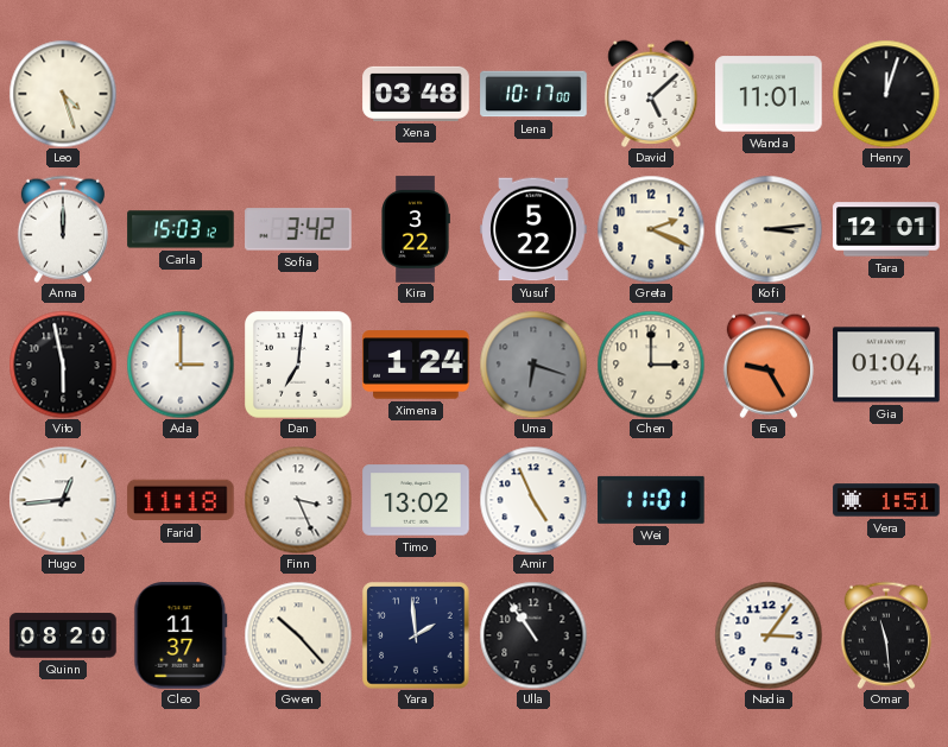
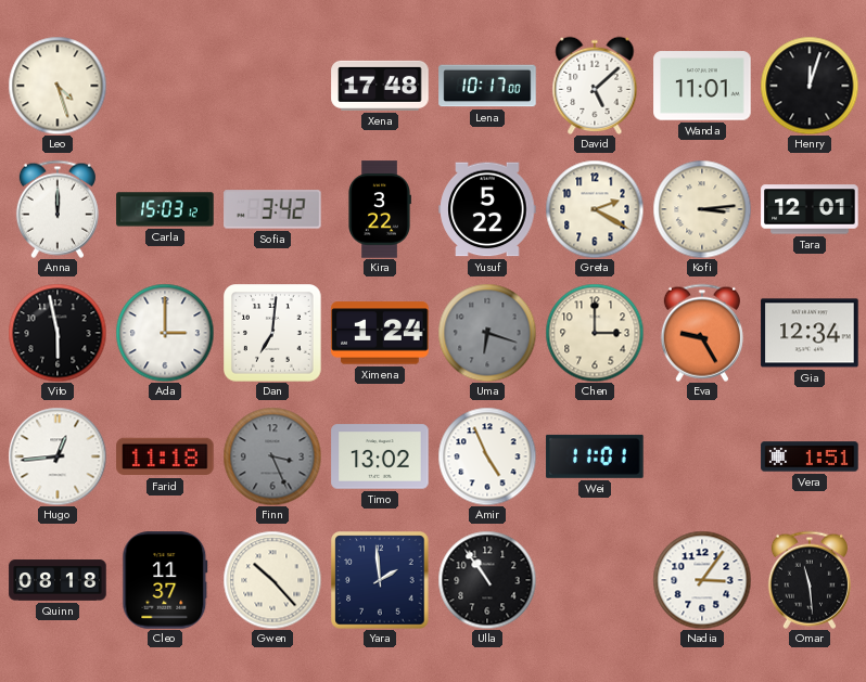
Xena: 03:48 -> 17:48
Greta: 2:19 -> 2:20
Gia: 01:04 -> 12:34
Finn dial: white -> grey
Quinn: 08:20 -> 08:18
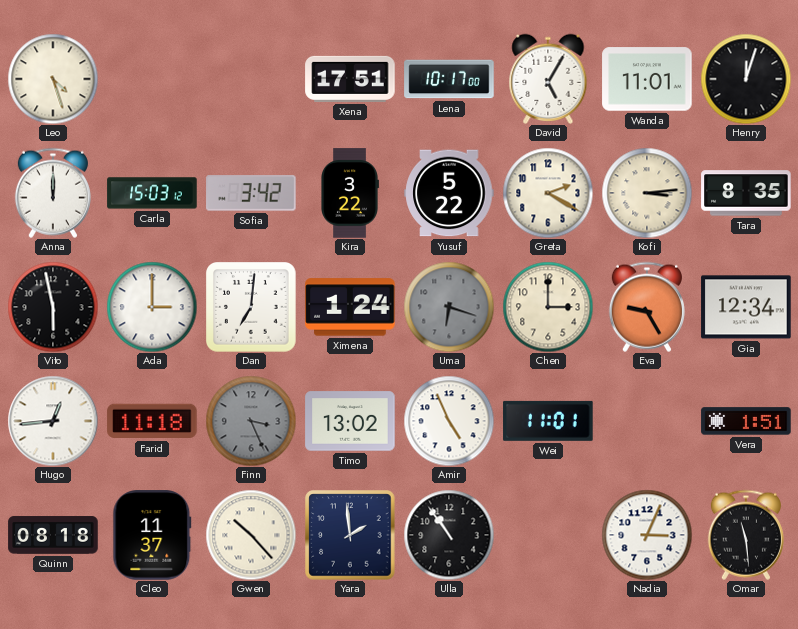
Xena: 17:48 -> 17:51
David: 5:08 -> 5:05
Tara: 12:01 -> 8:35
Nadia: 3:06 -> 3:04
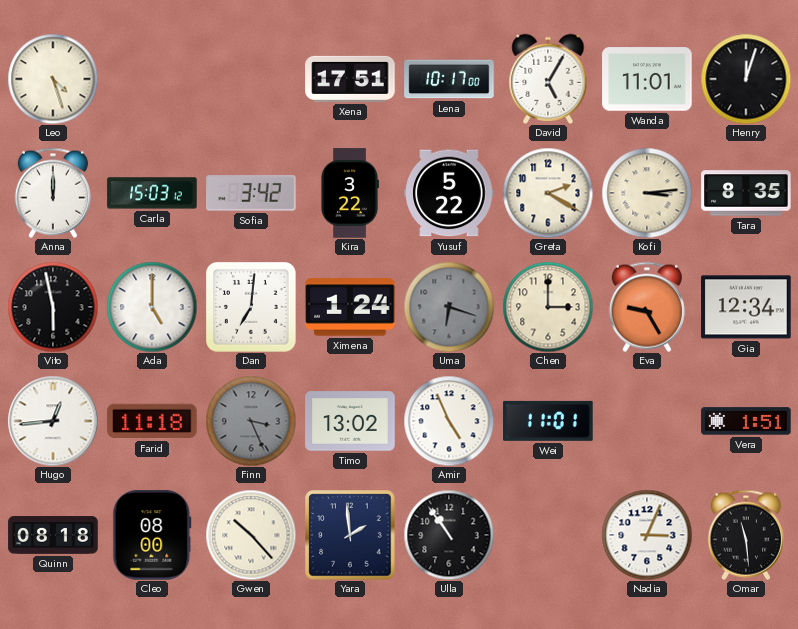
Ada: 3:00 -> 5:00
Cleo: 11:37 -> 08:00
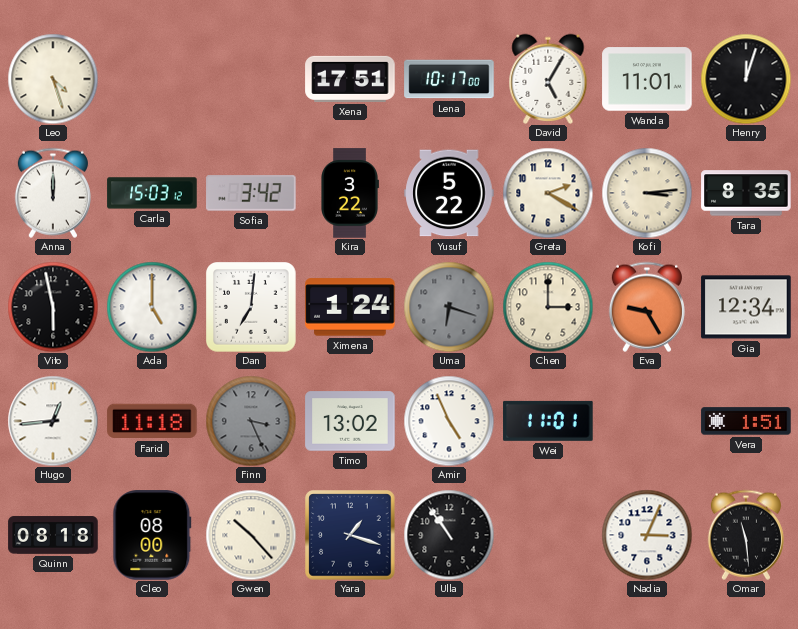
Yara: 1:59 -> 1:18
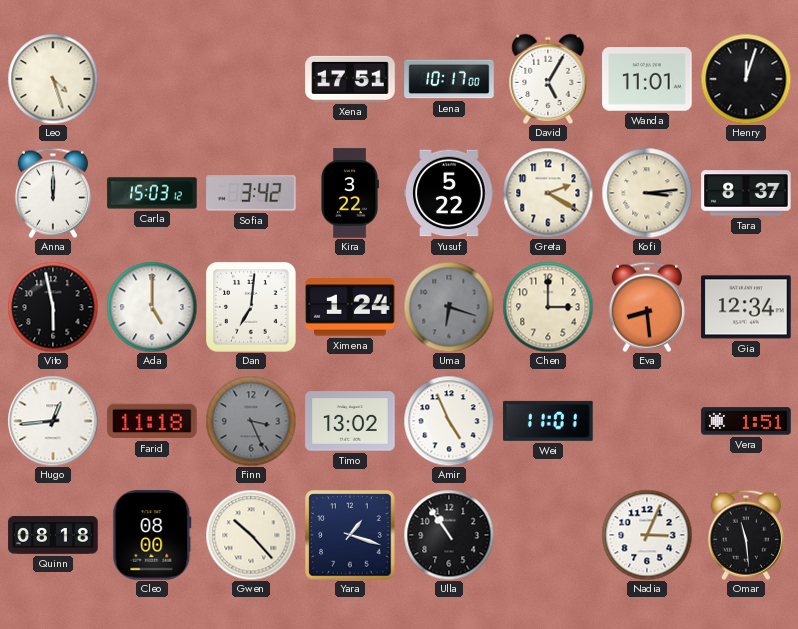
Tara: 8:35 -> 8:37
Eva: 9:25 -> 8:29
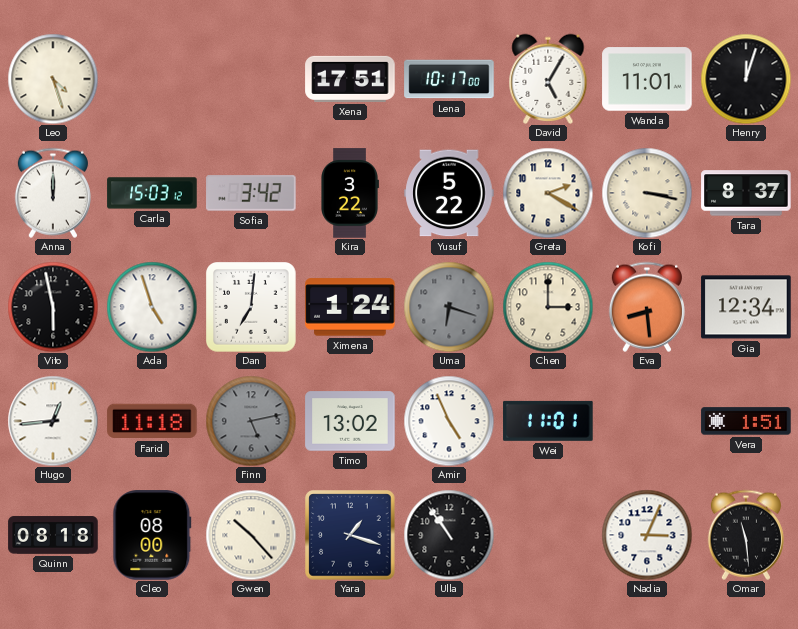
Kofi: 3:14 -> 3:17
Ada: 5:00 -> 4:57
Finn: 3:26 -> 5:13
